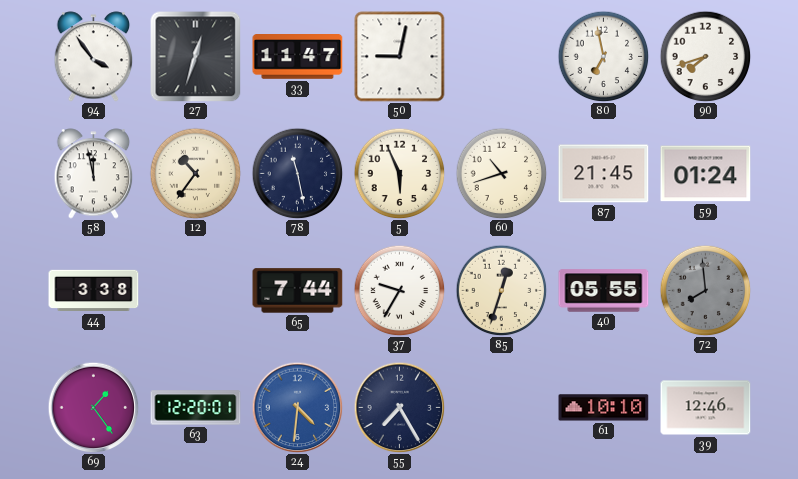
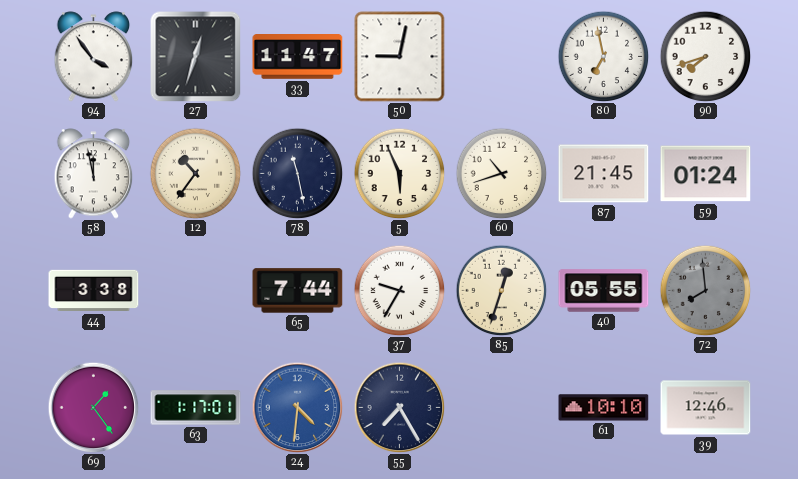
63: 12:20 -> 1:17
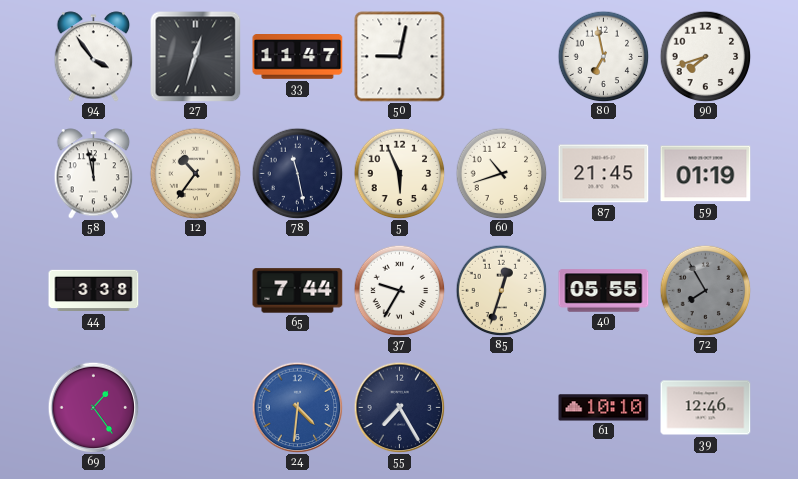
59: 01:24 -> 01:19
72: 7:59 -> 7:55
63: 1:17 -> none
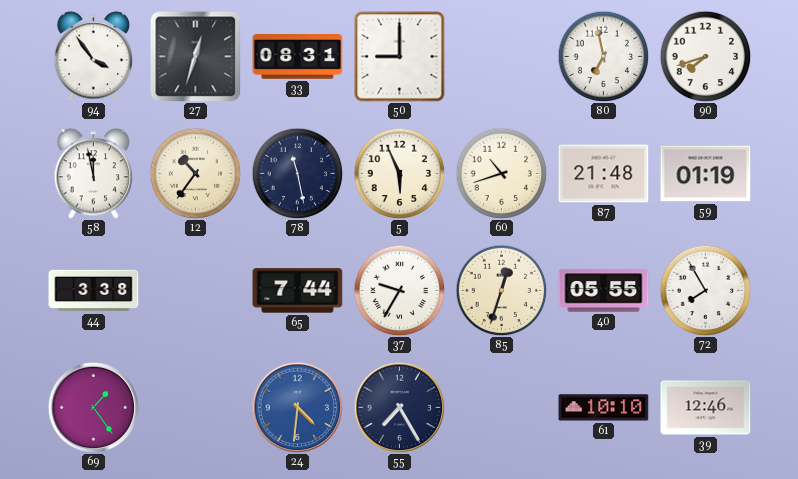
33: 11:47 -> 08:31
50: 9:02 -> 9:00
87: 21:45 -> 21:48
72 dial: grey -> white
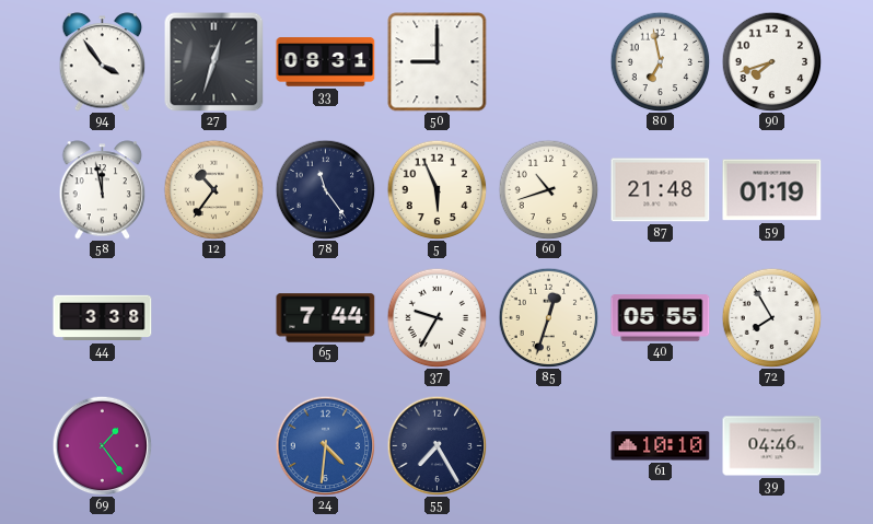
78: 11:28 -> 11:24
39: 12:46 -> 04:46
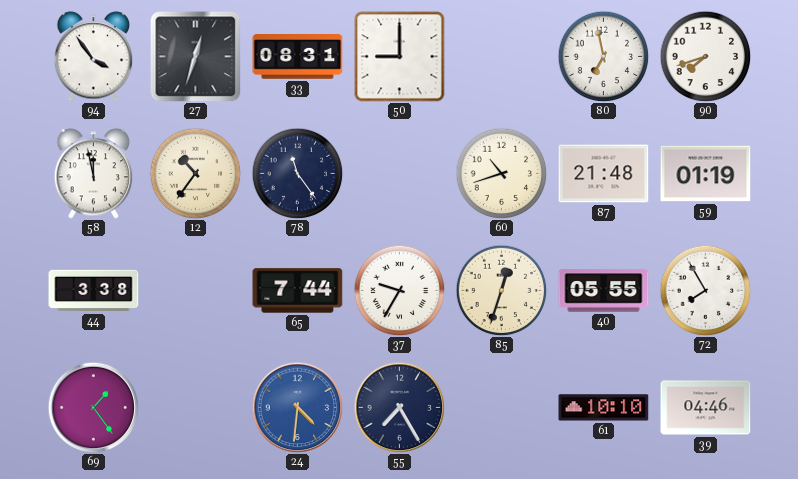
5: 5:56 -> none
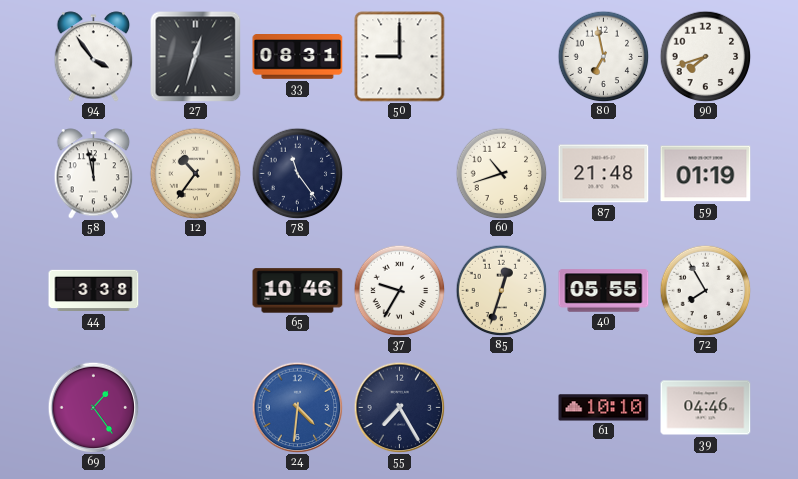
65: 7:44 -> 10:46
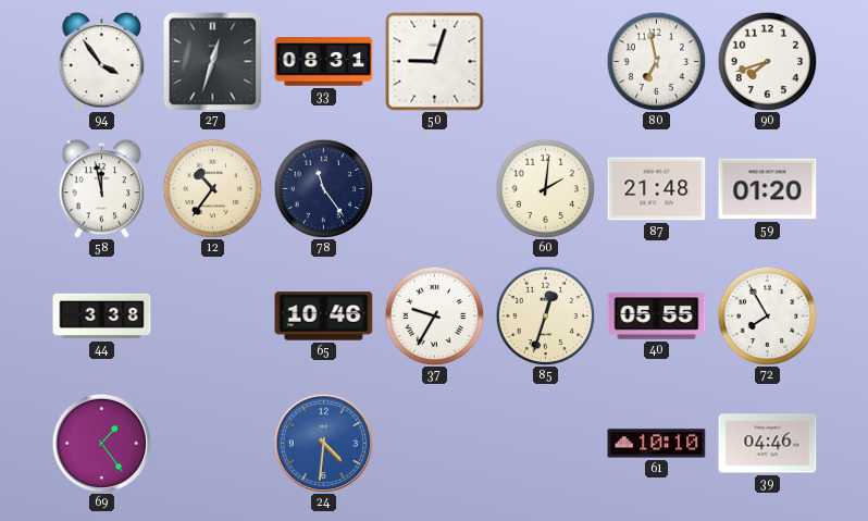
50: 9:00 -> 9:03
60: 10:42 -> 2:01
59: 01:19 -> 01:20
55: 7:25 -> none
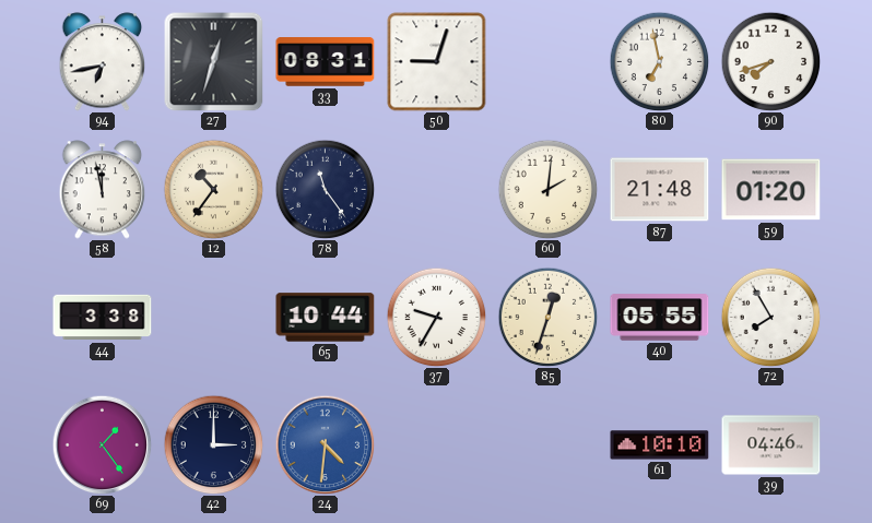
94: 3:54 -> 6:43
65: 10:46 -> 10:44
42: none -> 3:00
